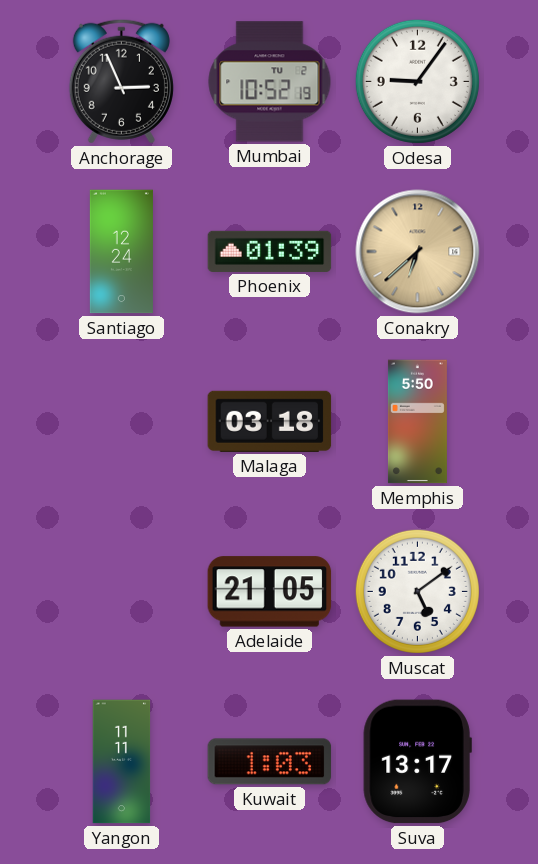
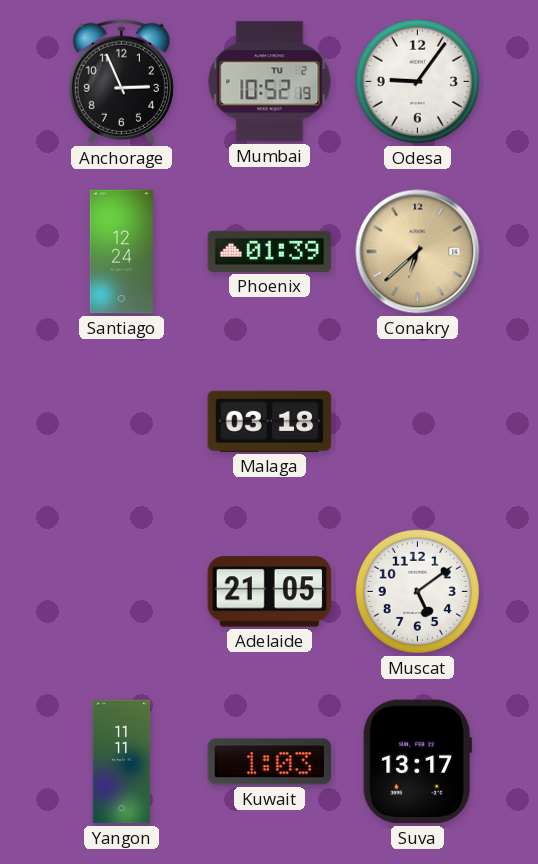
Memphis: 5:50 -> none
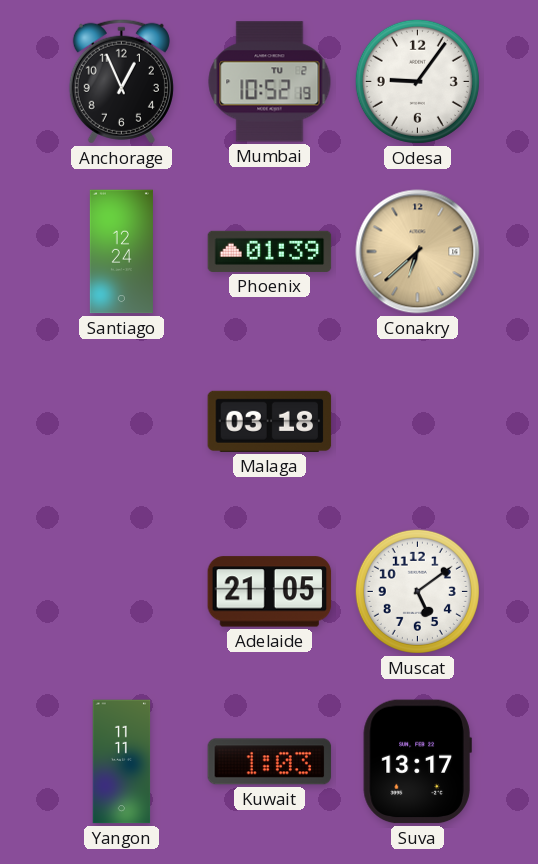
Anchorage: 2:56 -> 12:56
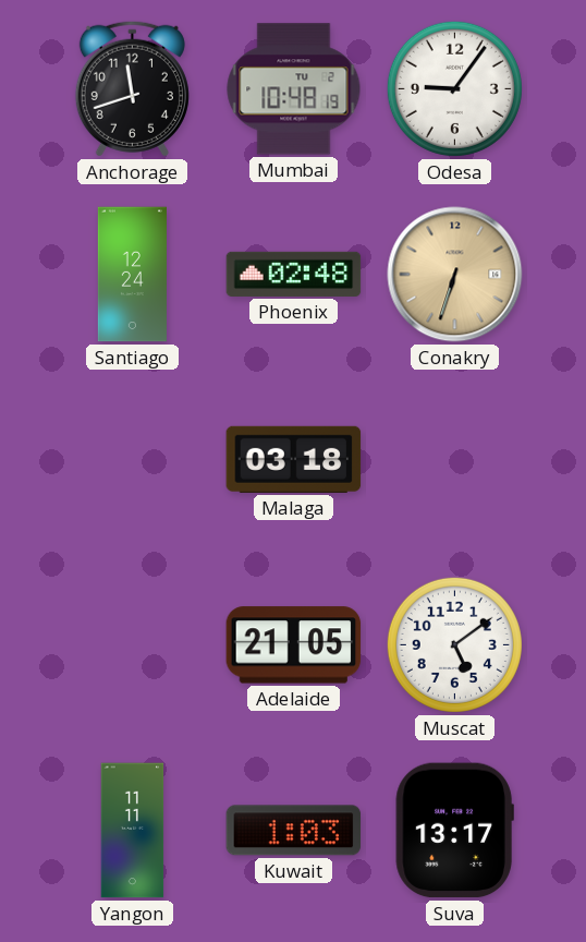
Anchorage: 12:56 -> 11:42
Mumbai: 10:52 -> 10:48
Phoenix: 01:39 -> 02:48
Conakry: 6:38 -> 6:33
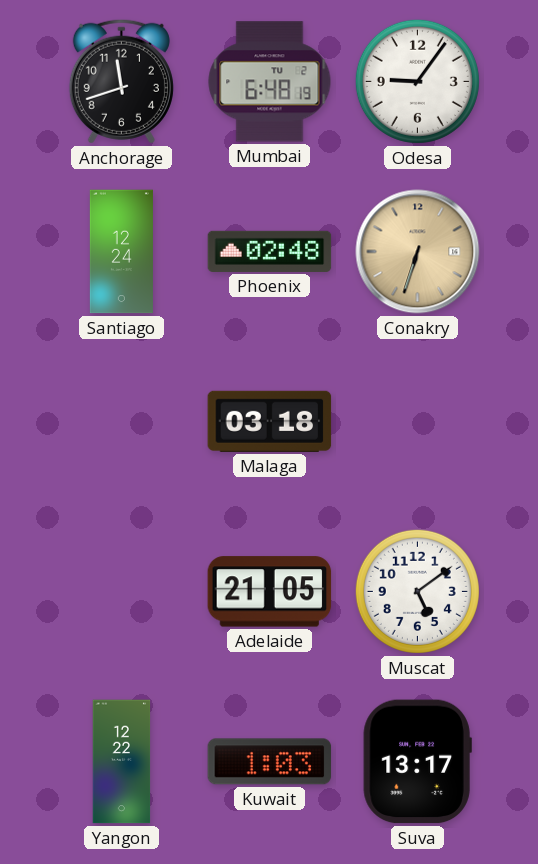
Mumbai: 10:48 -> 6:48
Yangon: 11:11 -> 12:22
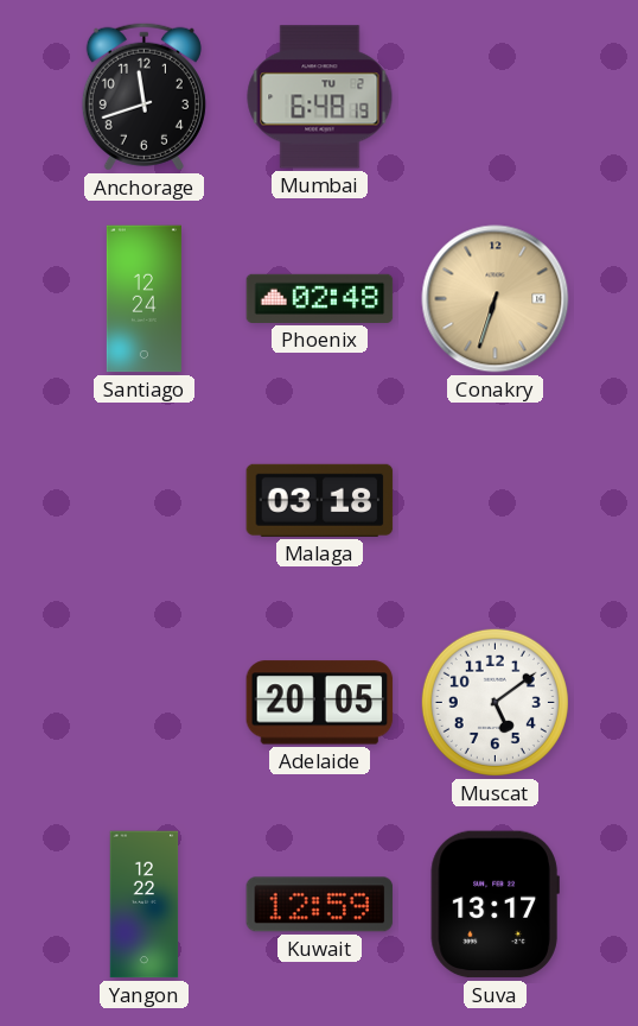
Odesa: 9:06 -> none
Adelaide: 21:05 -> 20:05
Kuwait: 1:03 -> 12:59
